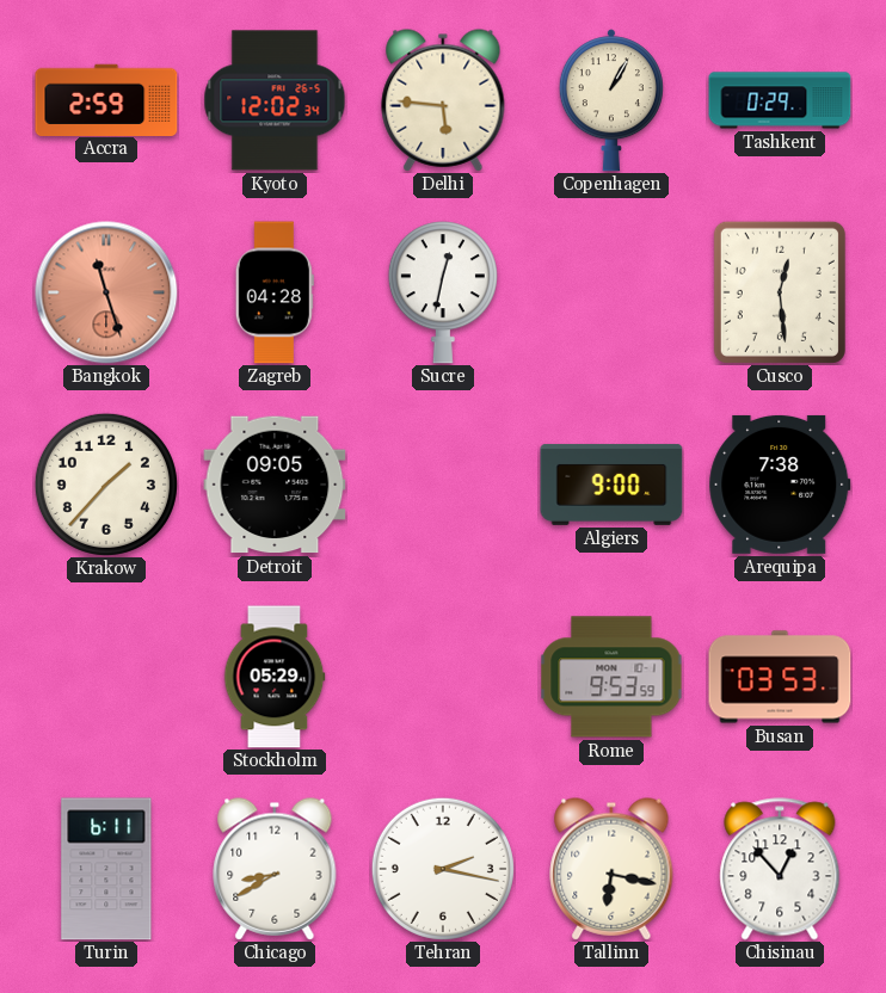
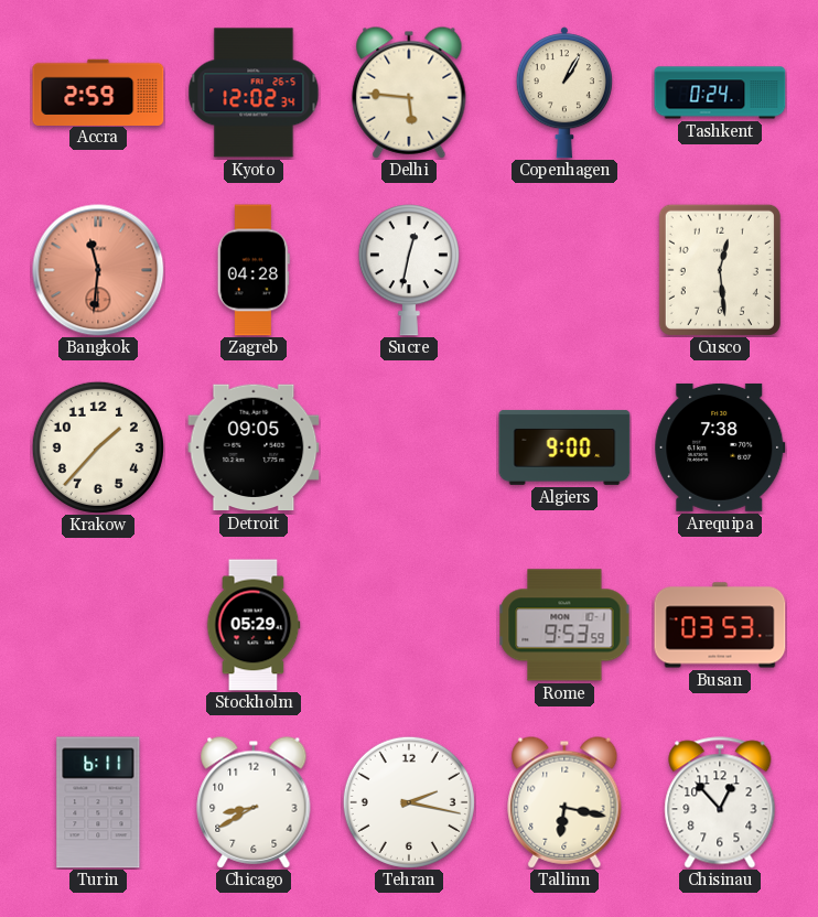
Tashkent: 0:29 -> 0:24
Bangkok: 11:27 -> 11:31
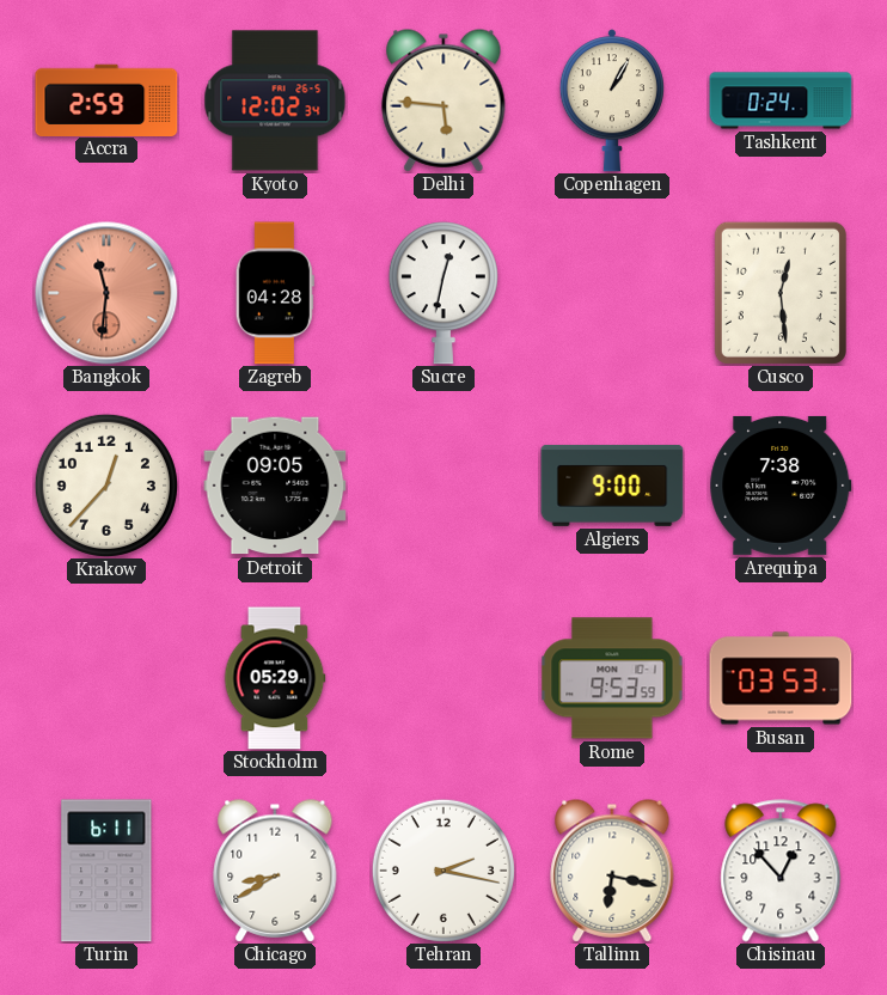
Krakow: 1:37 -> 12:37
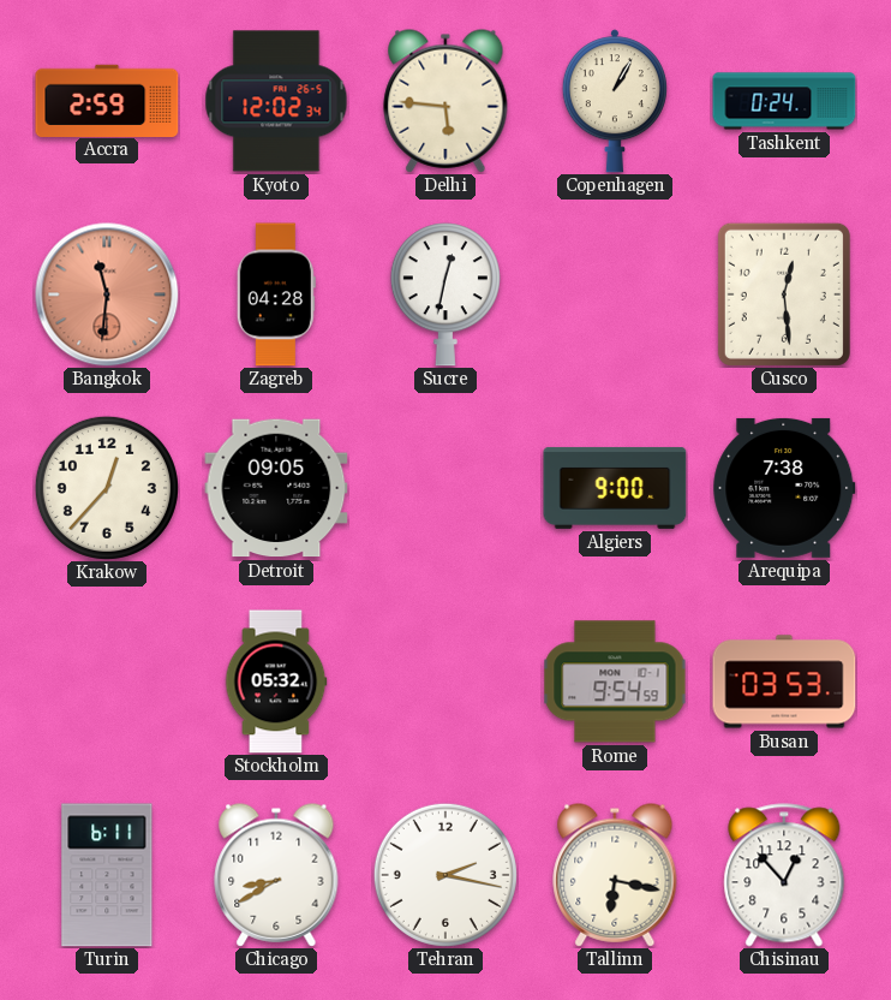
Stockholm: 05:29 -> 05:32
Rome: 9:53 -> 9:54
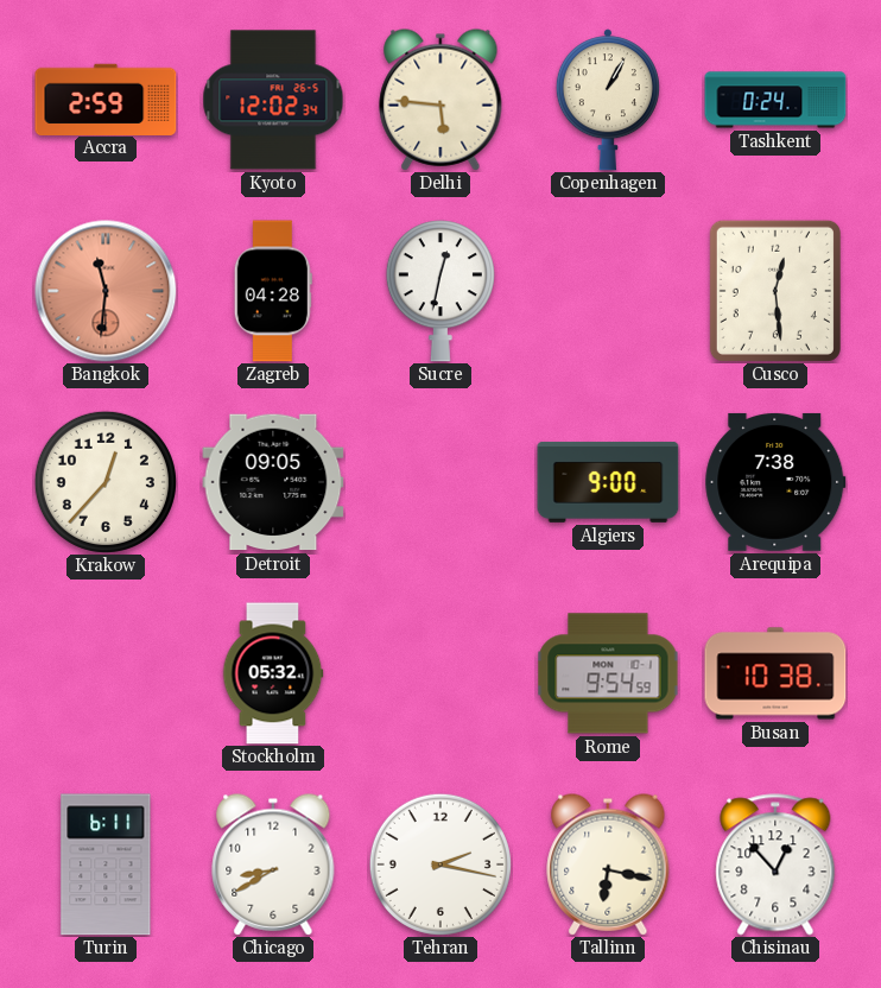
Busan: 03:53 -> 10:38
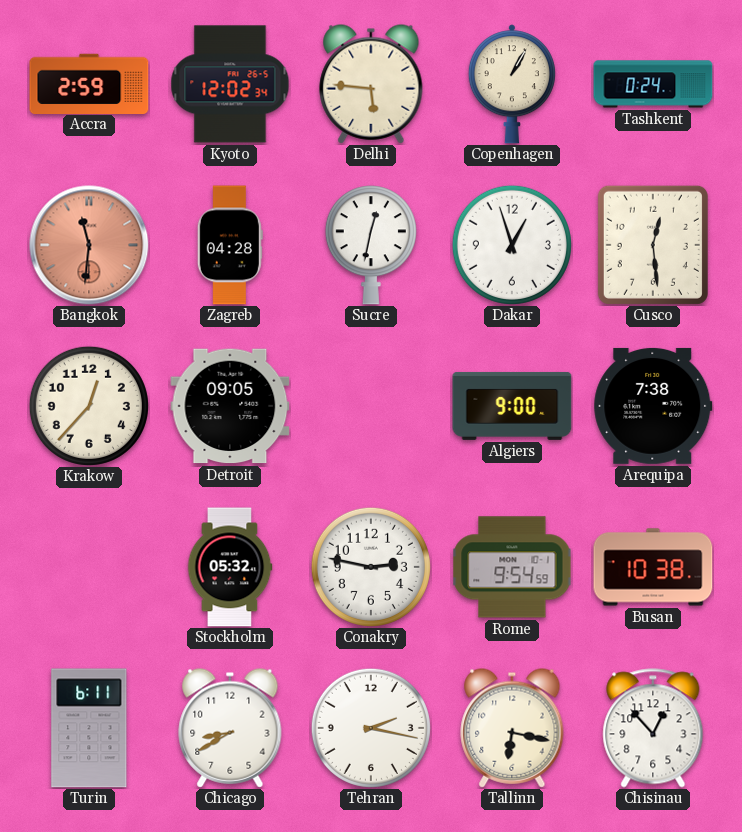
Dakar: none -> 12:57
Conakry: none -> 2:47
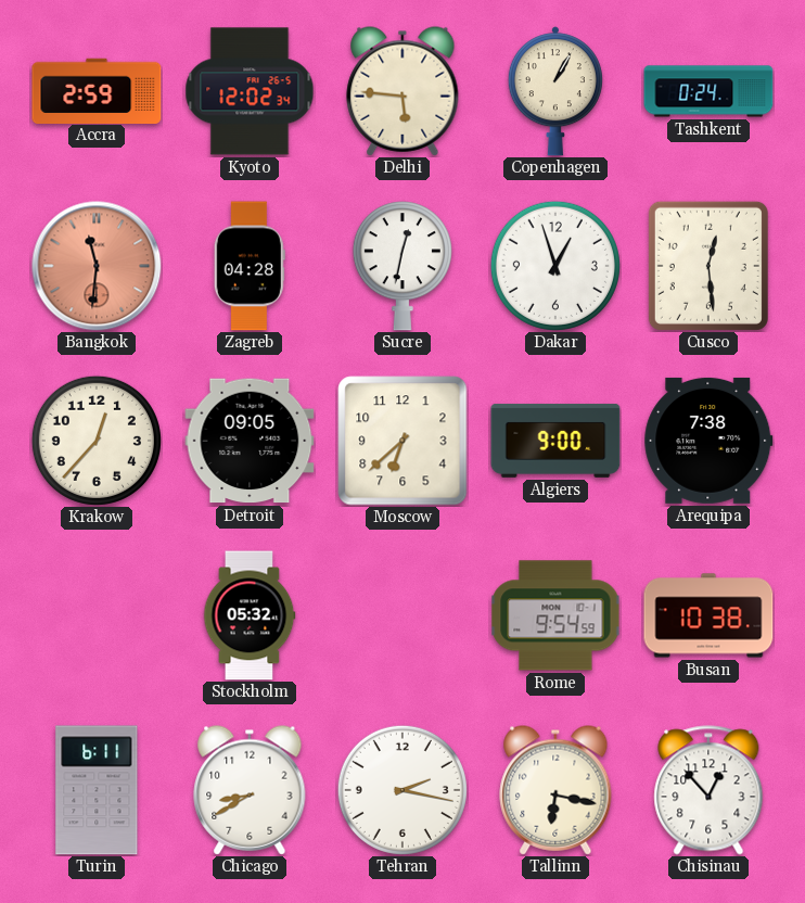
Moscow: none -> 6:38
Conakry: 2:47 -> none
